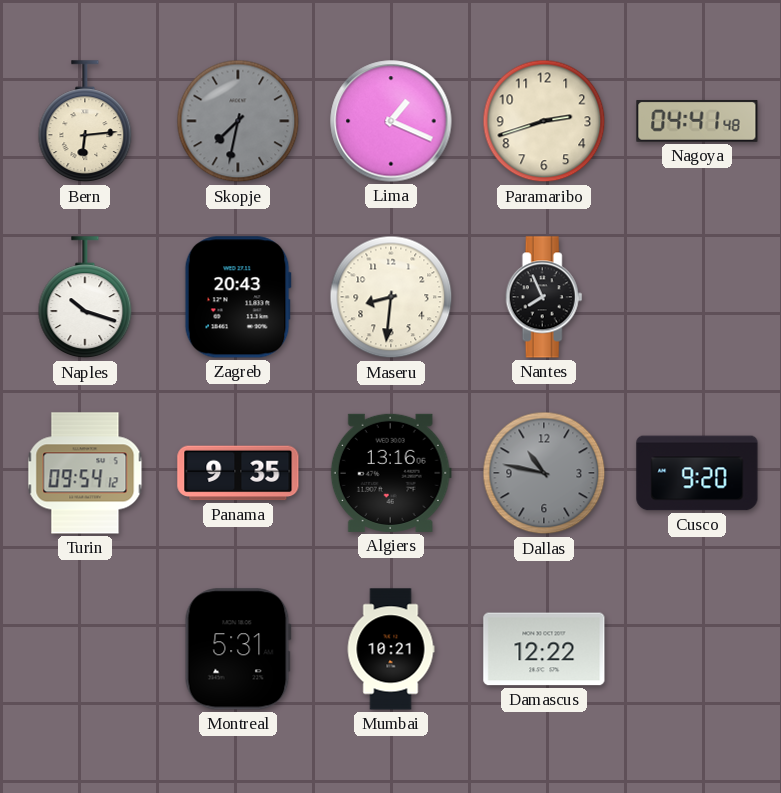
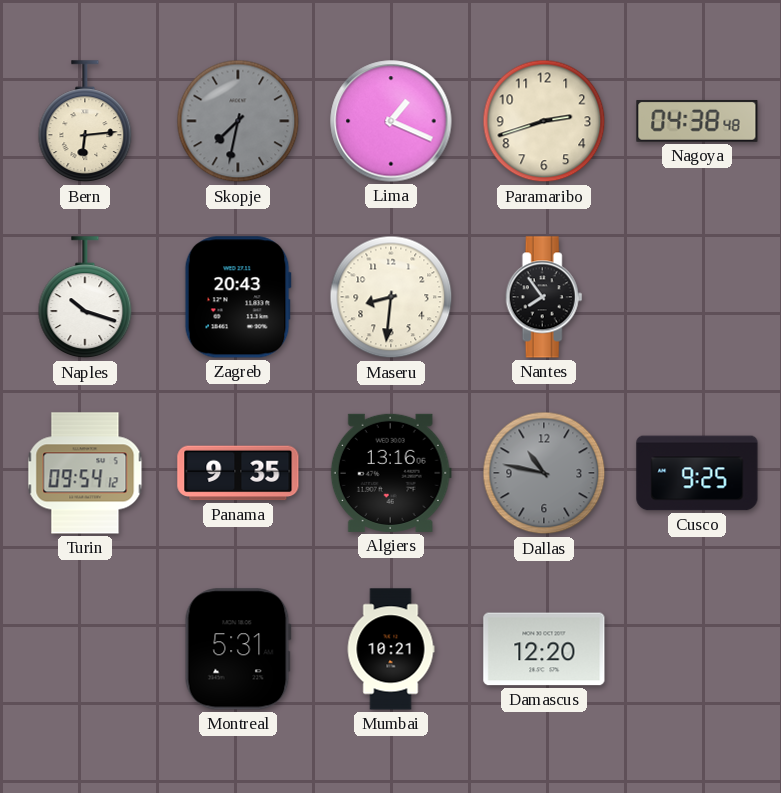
Nagoya: 04:41 -> 04:38
Nantes: 7:56 -> 7:54
Cusco: 9:20 -> 9:25
Damascus: 12:22 -> 12:20
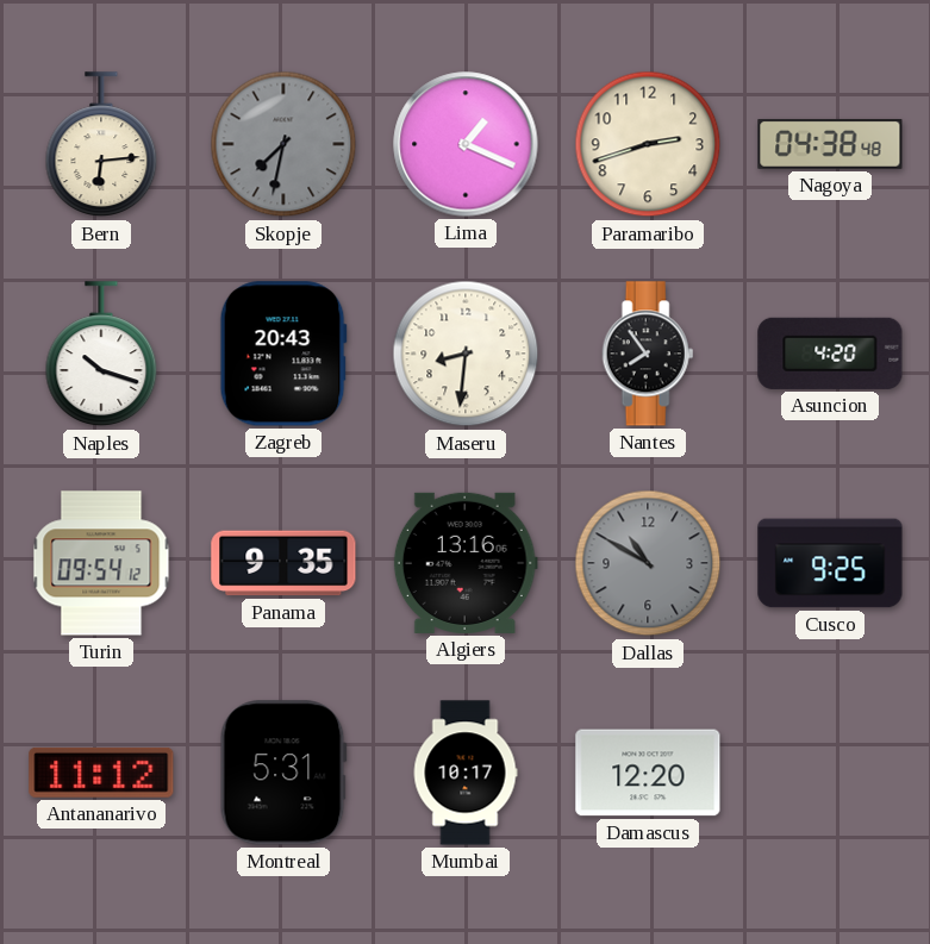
Asuncion: none -> 4:20
Dallas: 10:47 -> 10:50
Antananarivo: none -> 11:12
Mumbai: 10:21 -> 10:17
